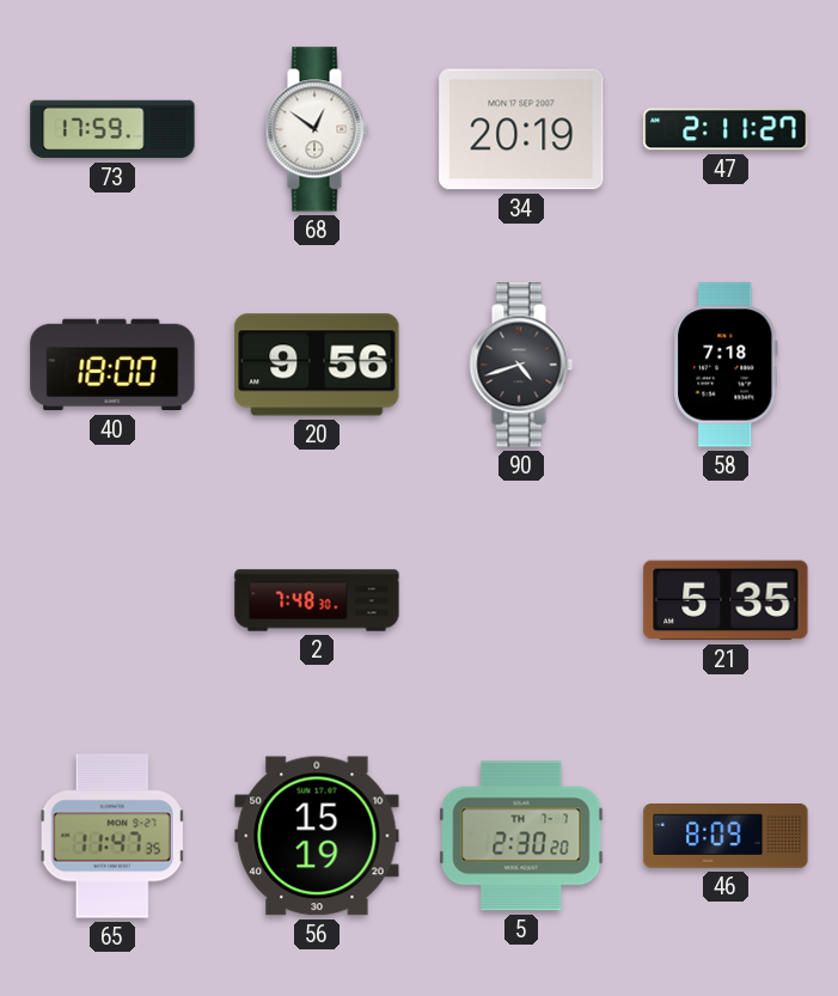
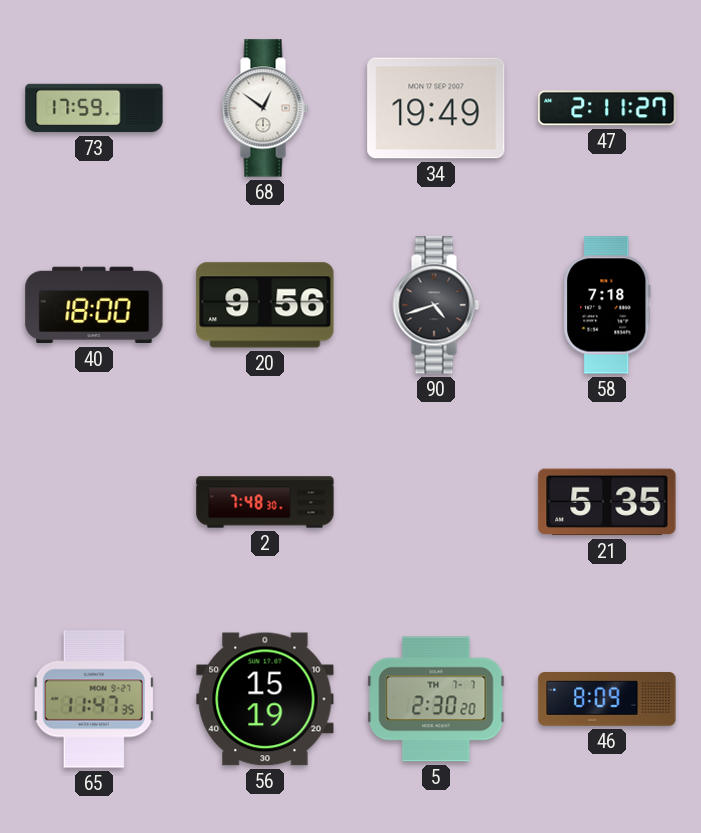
34: 20:19 -> 19:49
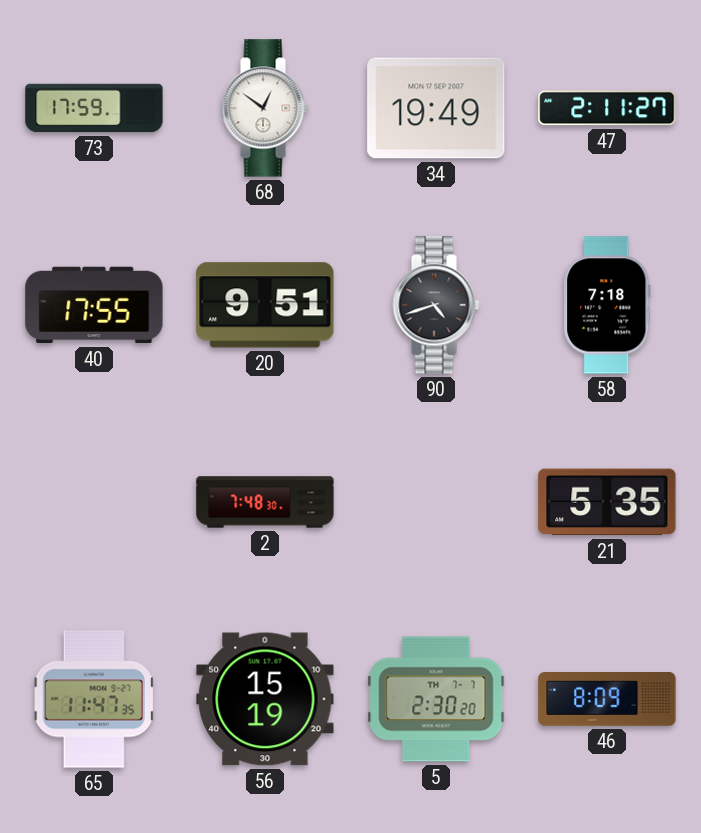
40: 18:00 -> 17:55
20: 9:56 -> 9:51
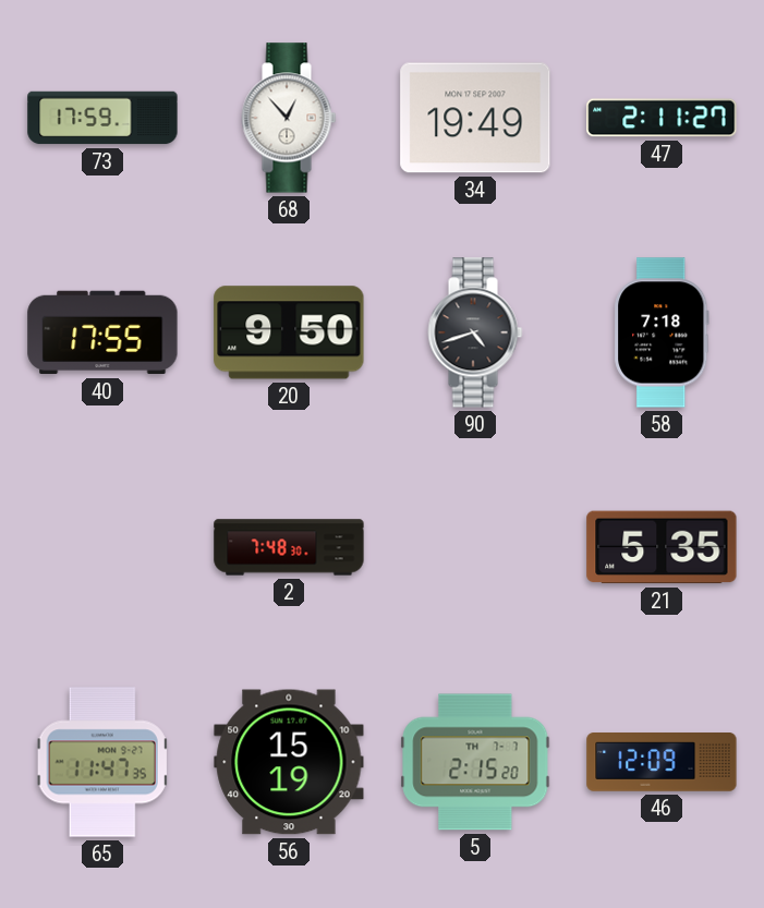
68: 12:51 -> 12:53
20: 9:51 -> 9:50
5: 2:30 -> 2:15
46: 8:09 -> 12:09
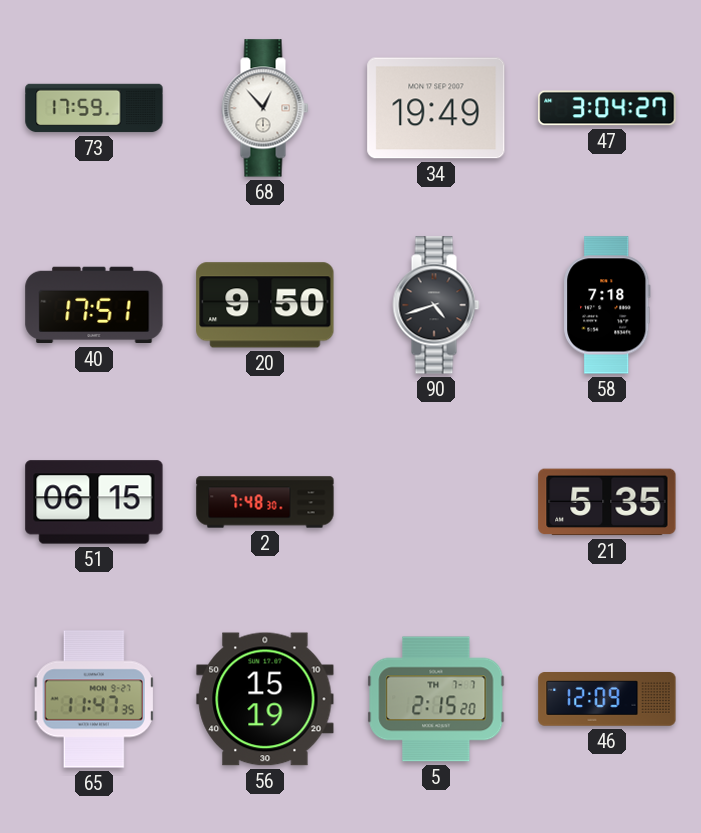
47: 2:11 -> 3:04
40: 17:55 -> 17:51
51: none -> 06:15
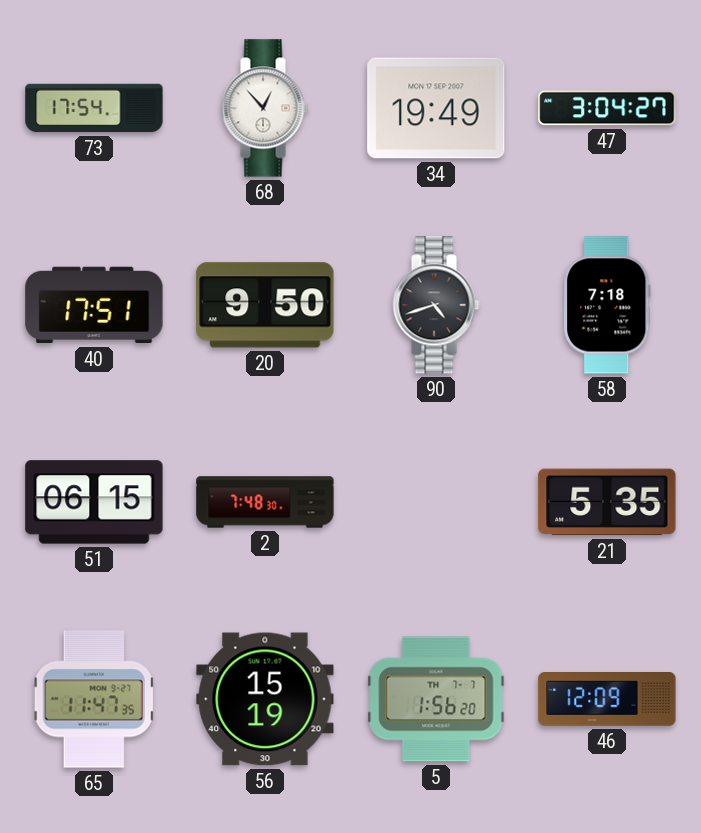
73: 17:59 -> 17:54
5: 2:15 -> 1:56
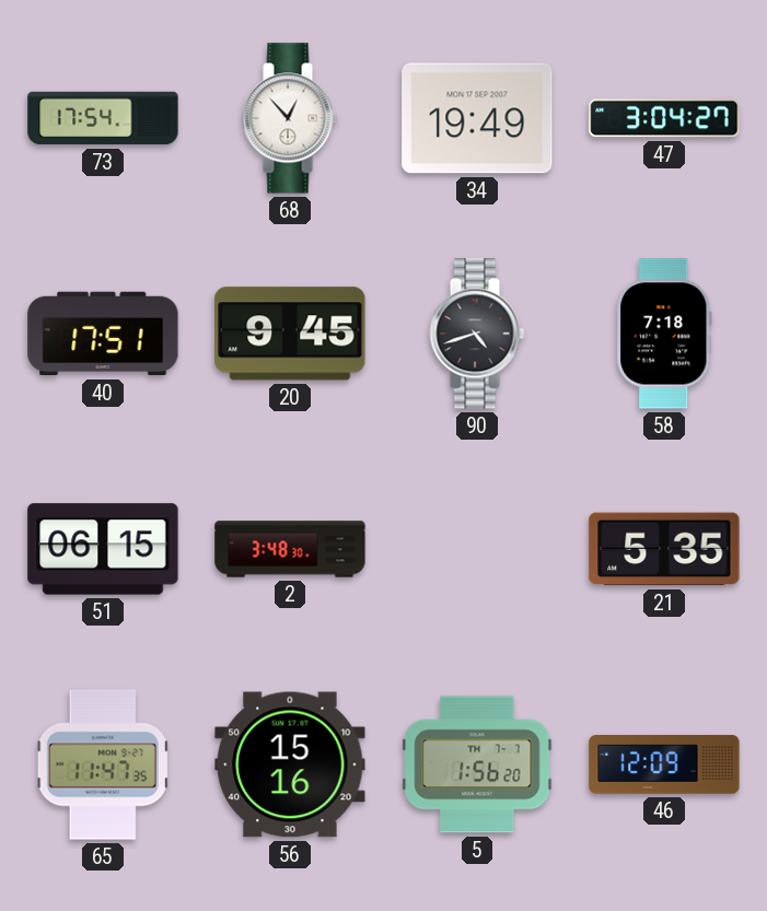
20: 9:50 -> 9:45
2: 7:48 -> 3:48
56: 15:19 -> 15:16
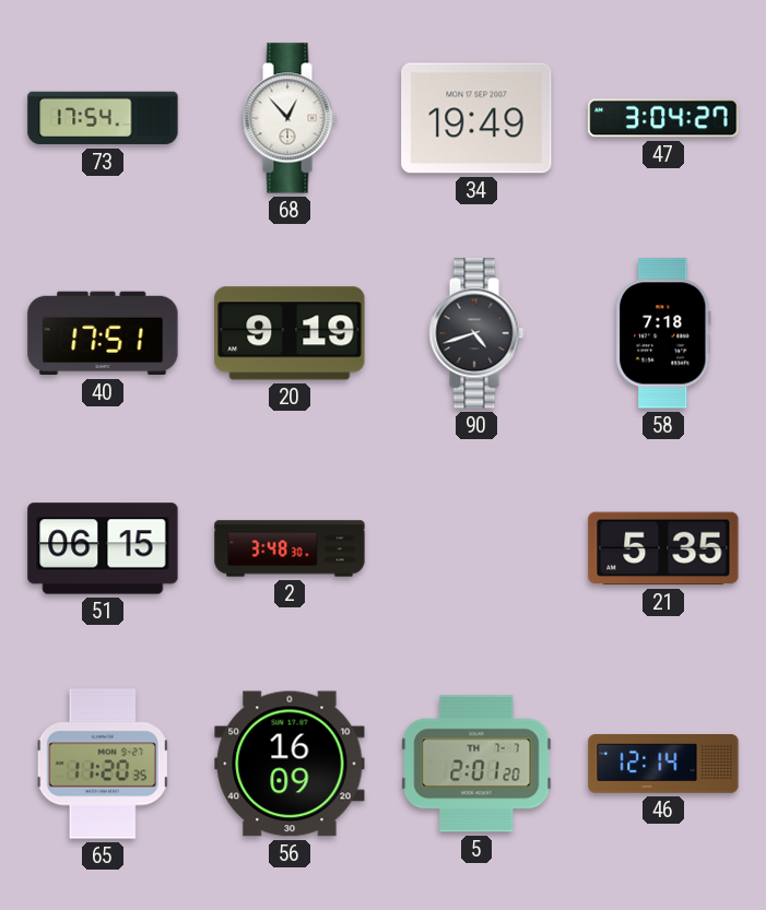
20: 9:45 -> 9:19
65: 11:47 -> 11:20
56: 15:16 -> 16:09
5: 1:56 -> 2:01
46: 12:09 -> 12:14
